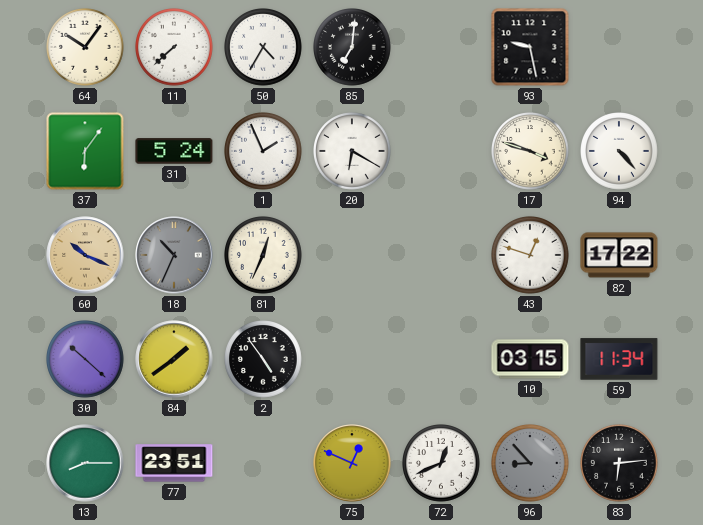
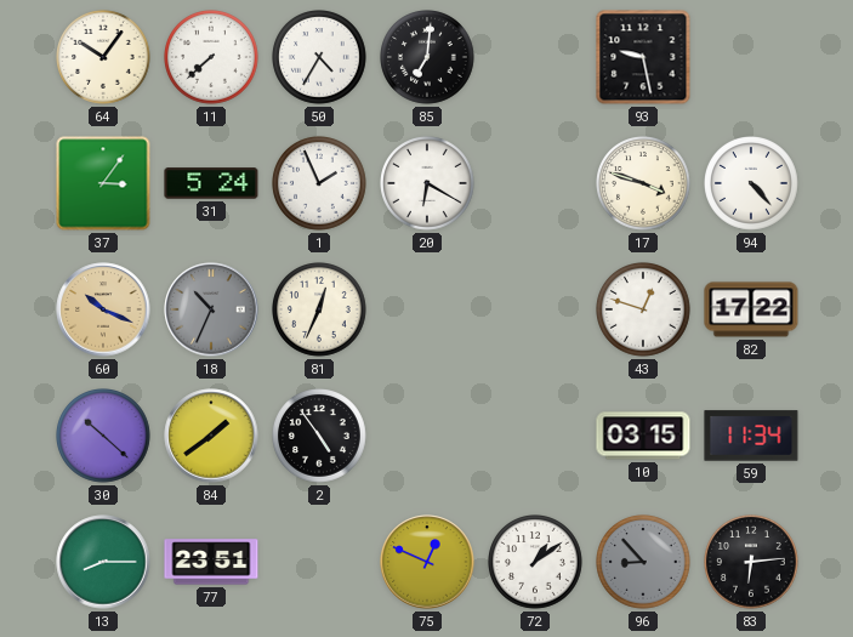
37: 6:06 -> 3:06
72: 12:41 -> 1:09
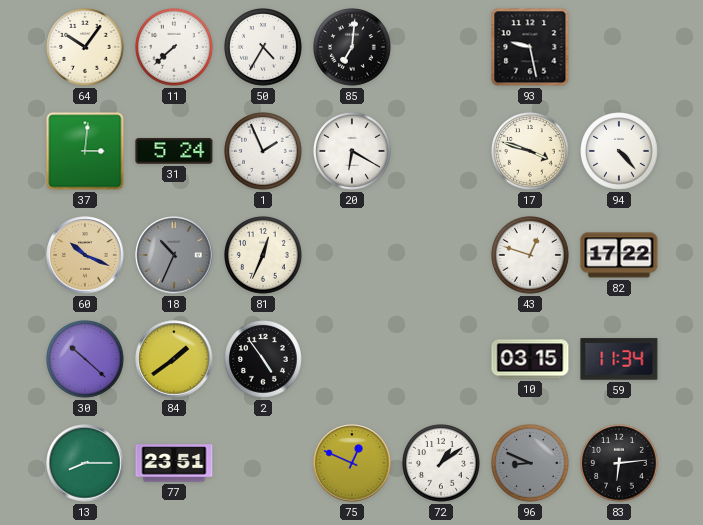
37: 3:06 -> 3:01
96: 8:53 -> 8:49
